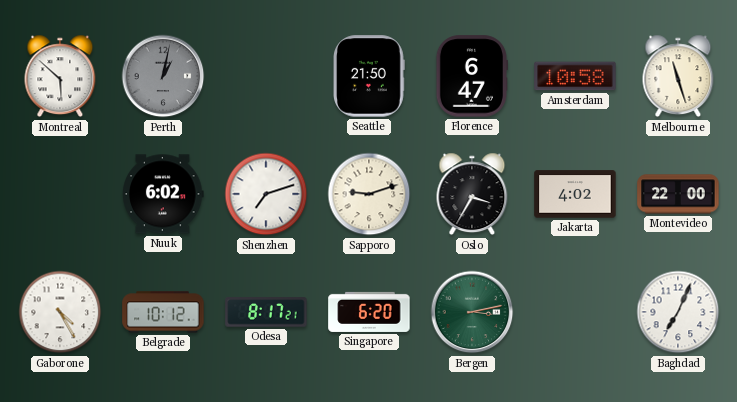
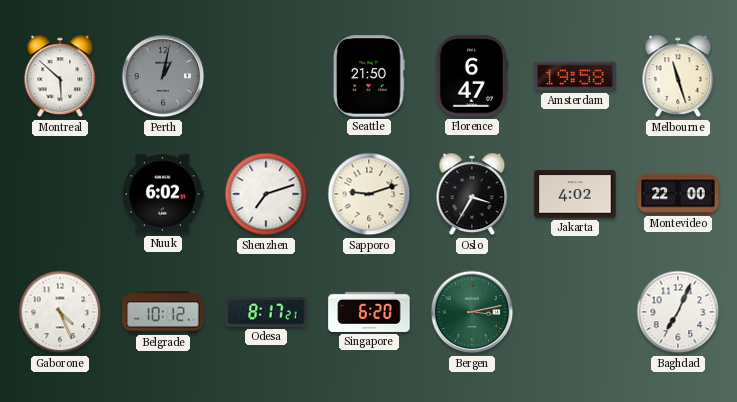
Amsterdam: 10:58 -> 19:58
Gaborone: 4:25 -> 4:26
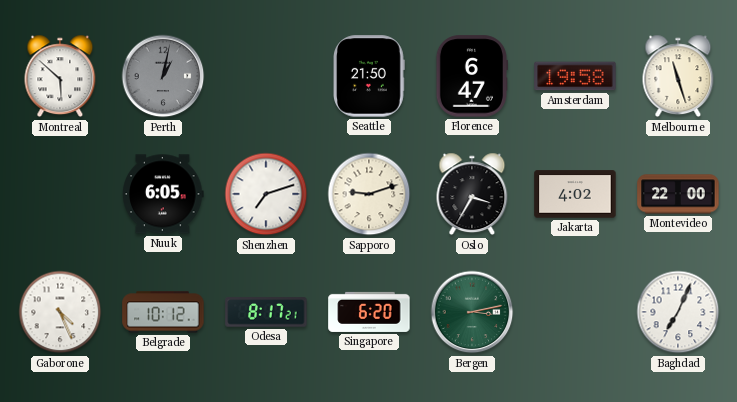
Nuuk: 6:02 -> 6:05
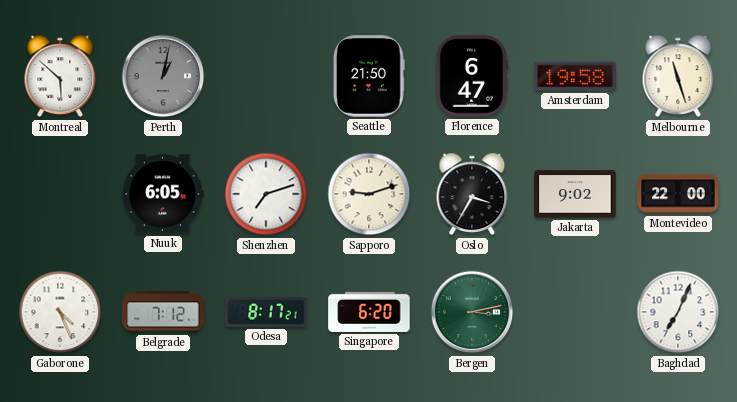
Jakarta: 4:02 -> 9:02
Belgrade: 10:12 -> 7:12
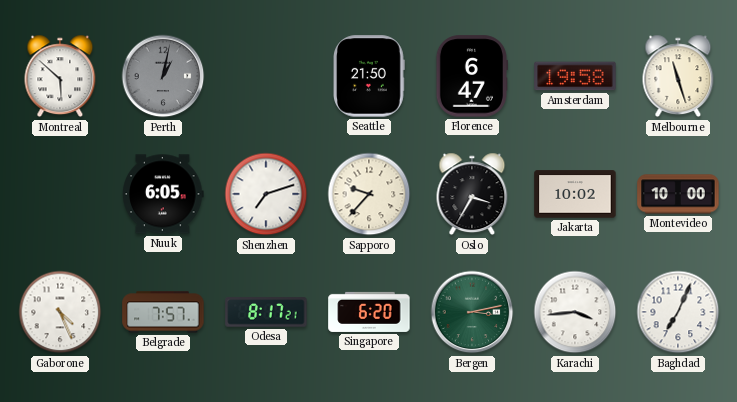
Sapporo: 9:12 -> 9:37
Jakarta: 9:02 -> 10:02
Montevideo: 22:00 -> 10:00
Belgrade: 7:12 -> 7:57
Karachi: none -> 3:44
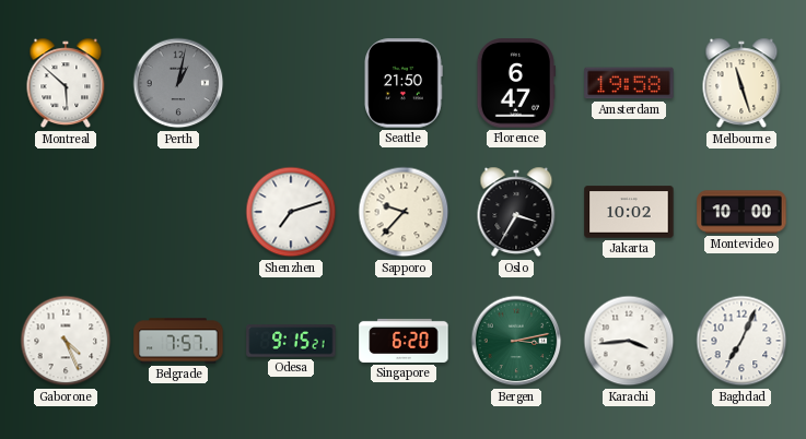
Nuuk: 6:05 -> none
Odesa: 8:17 -> 9:15
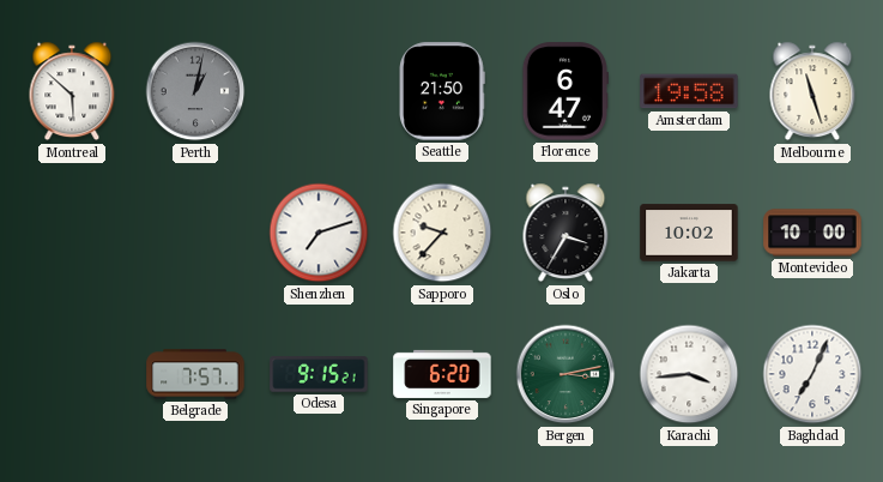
Gaborone: 4:26 -> none
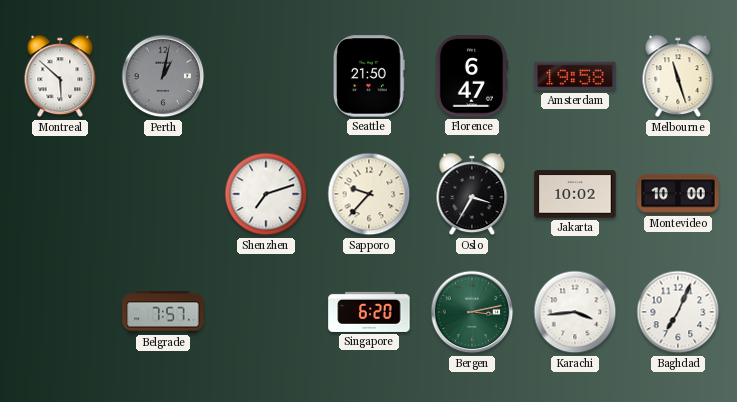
Odesa: 9:15 -> none
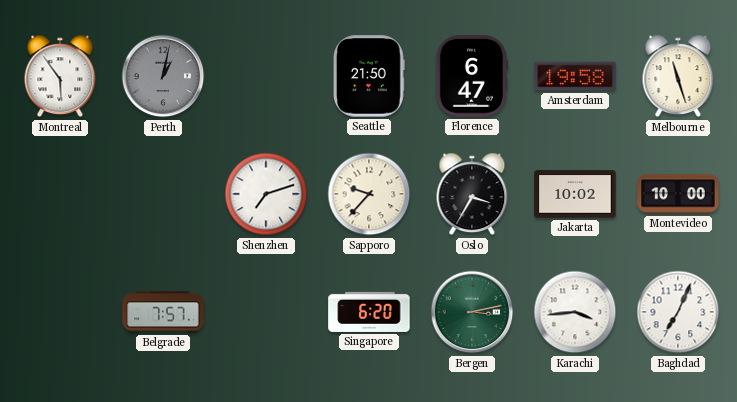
Montreal: 5:52 -> 5:54
